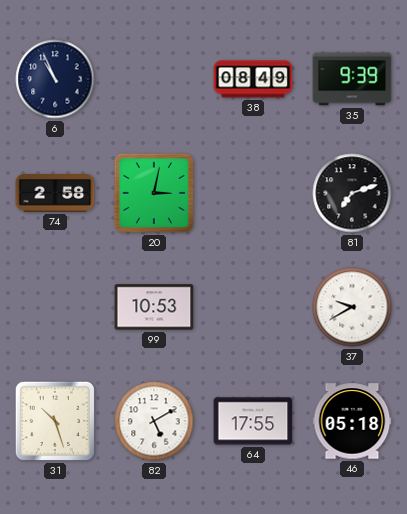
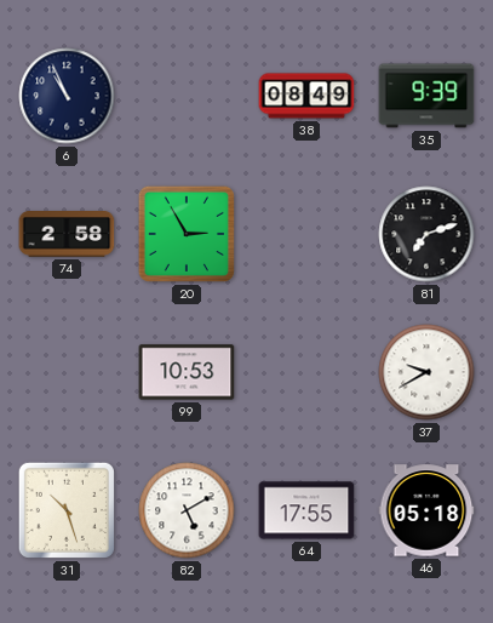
20: 3:02 -> 2:55
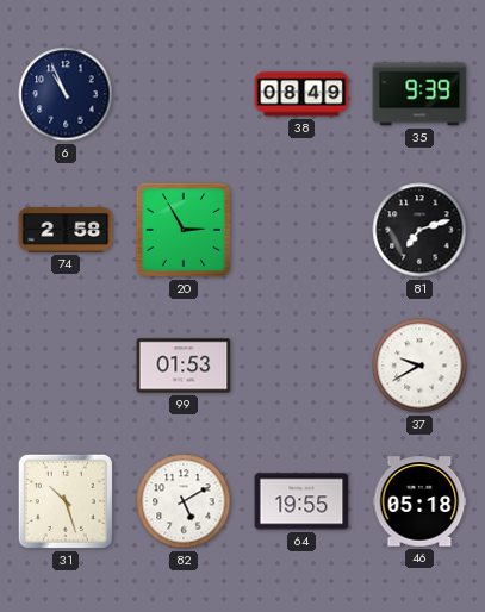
99: 10:53 -> 01:53
64: 17:55 -> 19:55
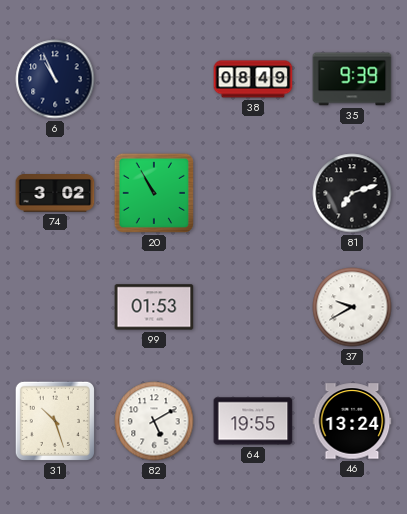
74: 2:58 -> 3:02
20: 2:55 -> 10:55
46: 05:18 -> 13:24
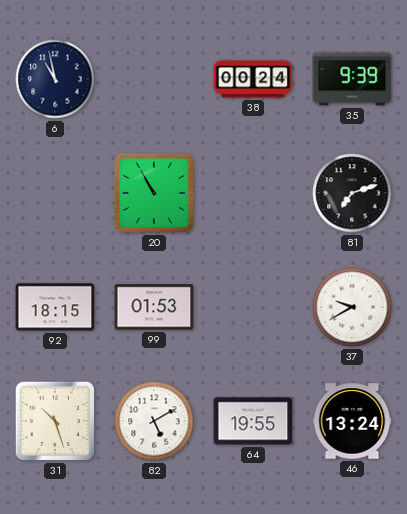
6: 10:56 -> 10:58
38: 08:49 -> 00:24
74: 3:02 -> none
92: none -> 18:15
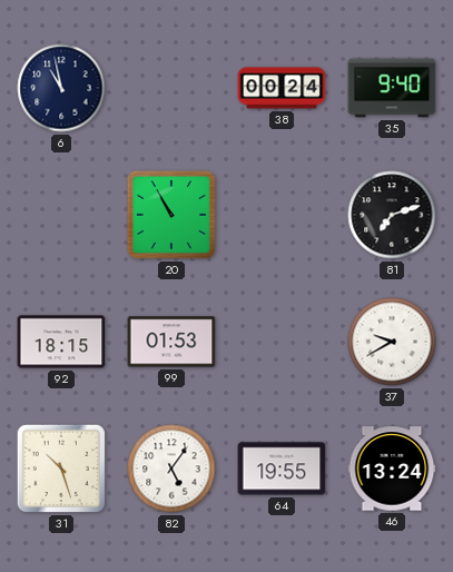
35: 9:39 -> 9:40
82: 5:10 -> 5:06
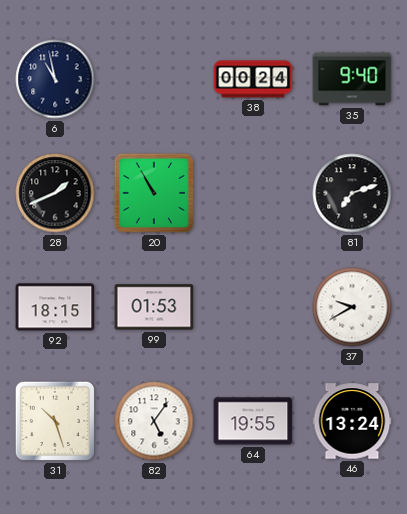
28: none -> 1:41
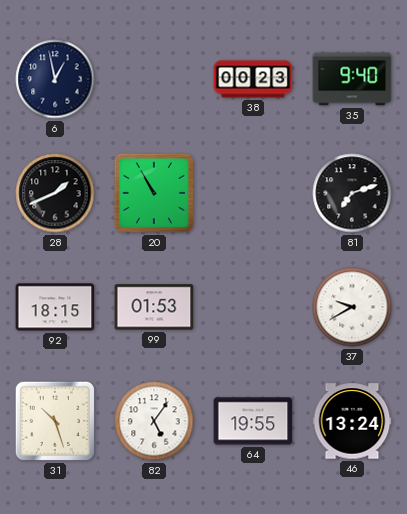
6: 10:58 -> 12:58
38: 00:24 -> 00:23
